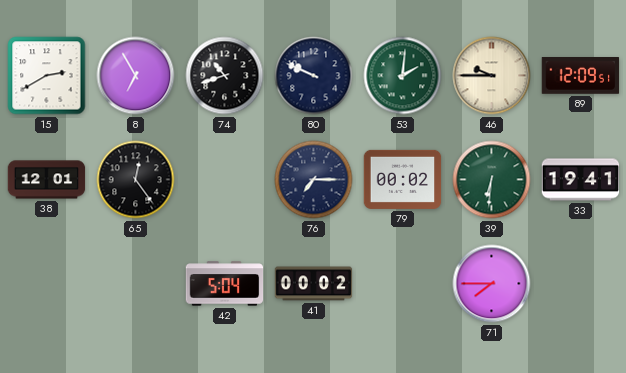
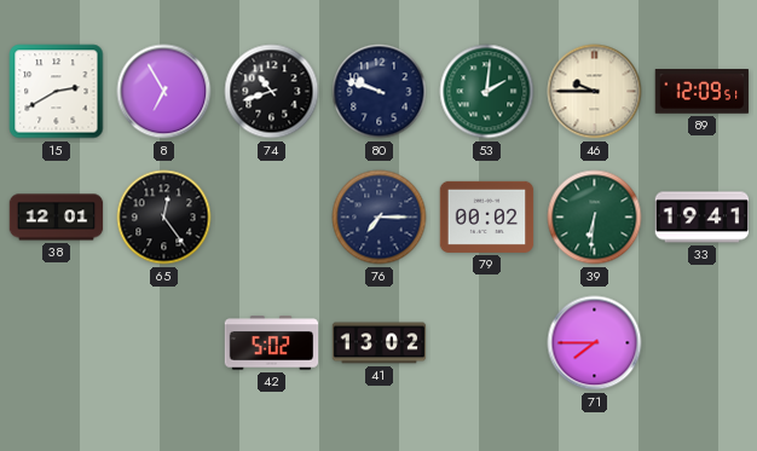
80: 9:49 -> 9:48
42: 5:04 -> 5:02
41: 00:02 -> 13:02
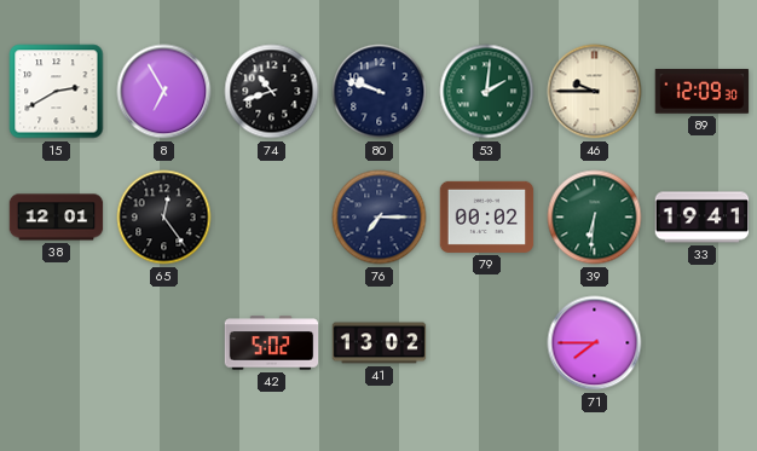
89: 12:09:51 -> 12:09:30
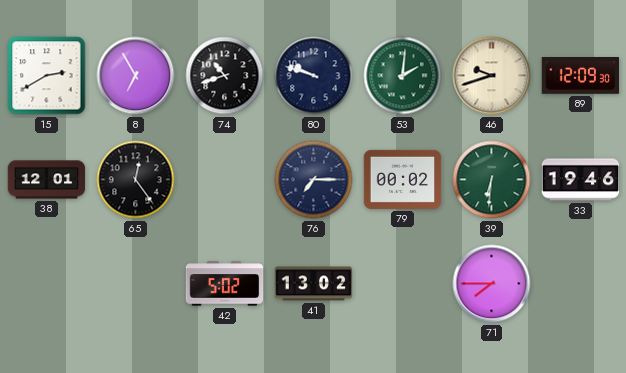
46: 9:45 -> 9:42
33: 19:41 -> 19:46
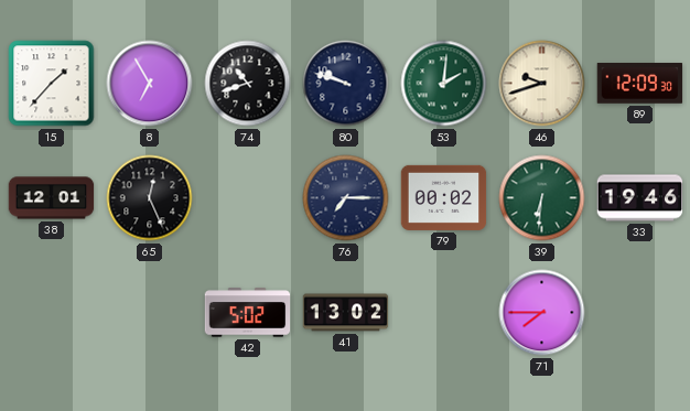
15: 2:40 -> 1:37
65: 12:24 -> 12:26
